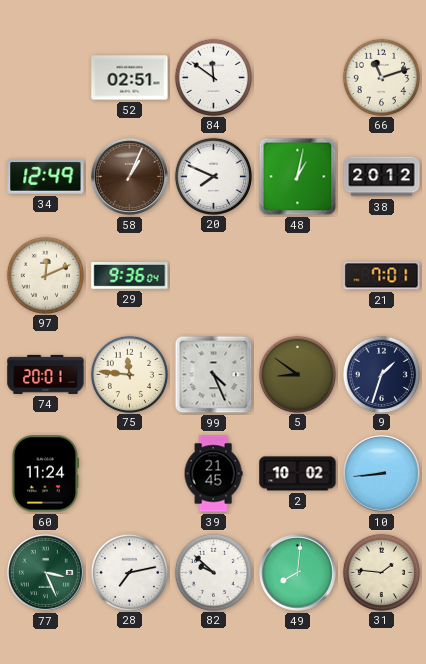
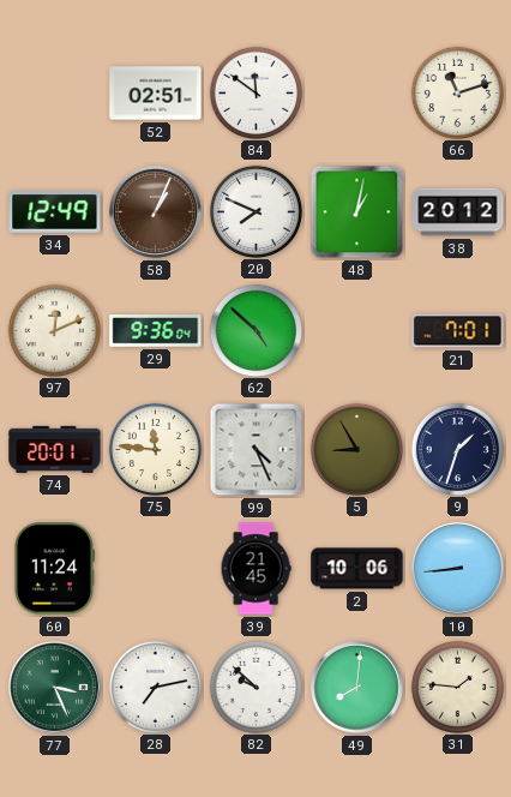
62: none -> 4:52
5: 8:51 -> 8:55
2: 10:02 -> 10:06
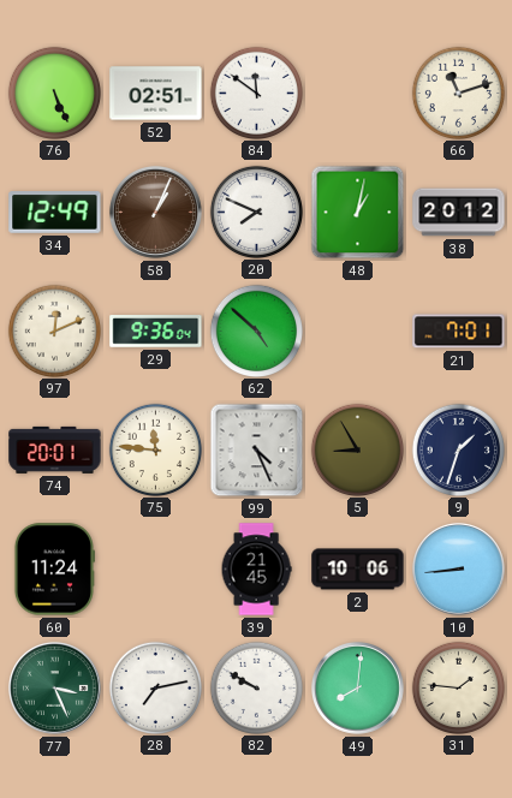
76: none -> 5:26
82: 9:52 -> 9:50
